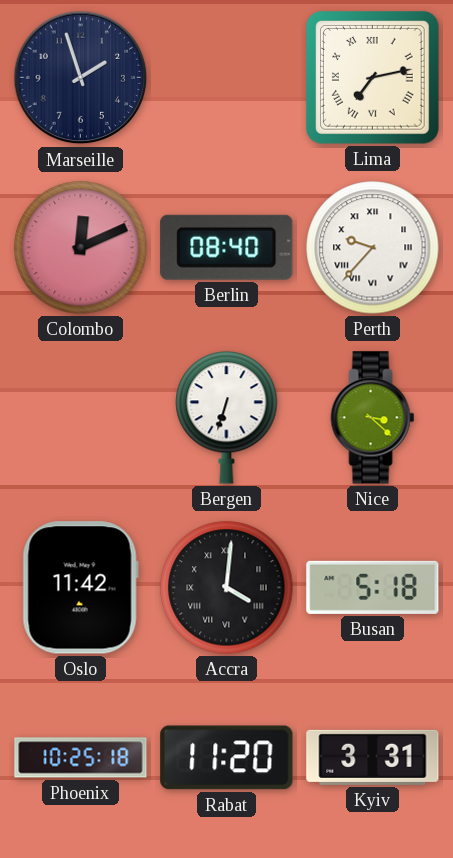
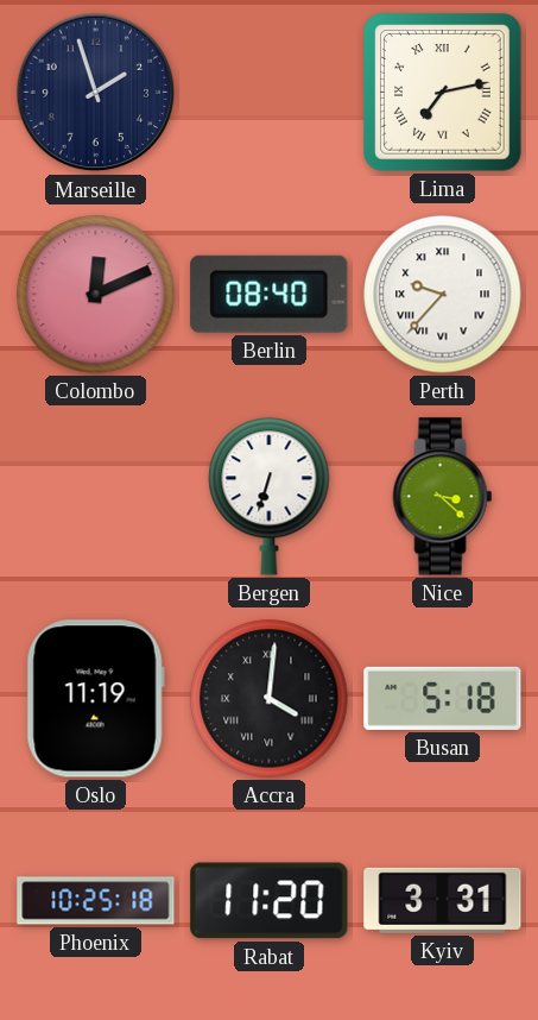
Oslo: 11:42 -> 11:19
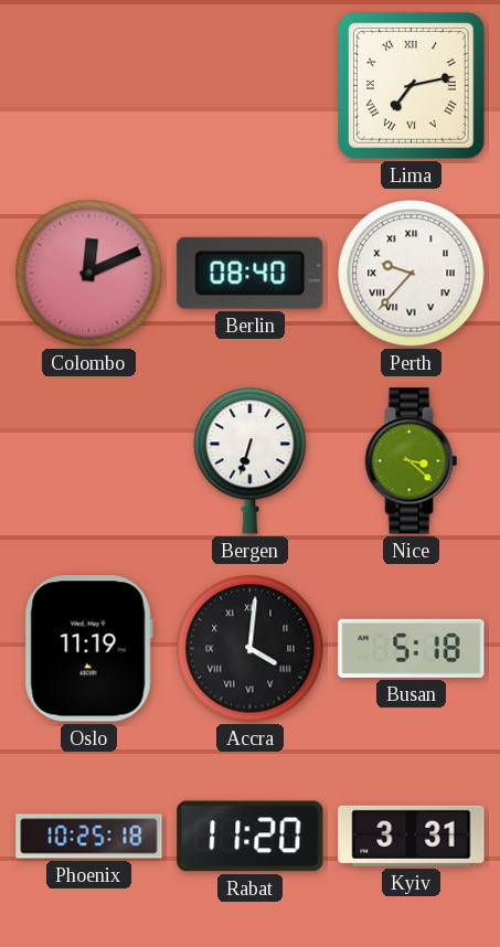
Marseille: 1:57 -> none
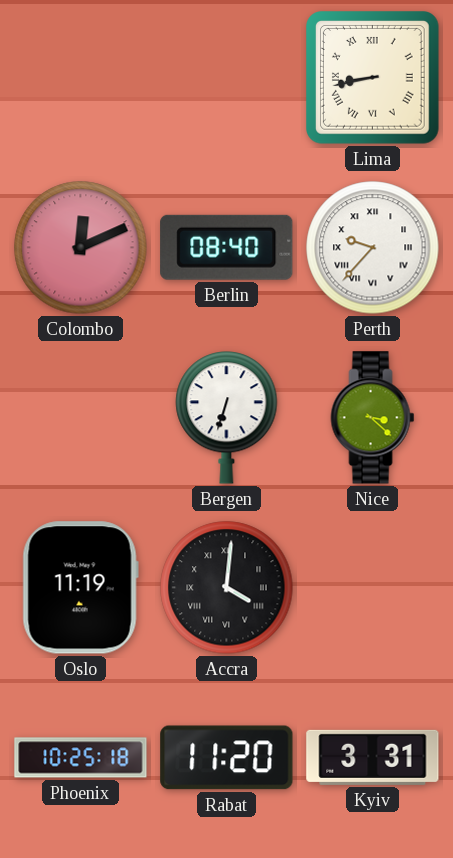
Lima: 7:13 -> 8:43
Busan: 5:18 -> none
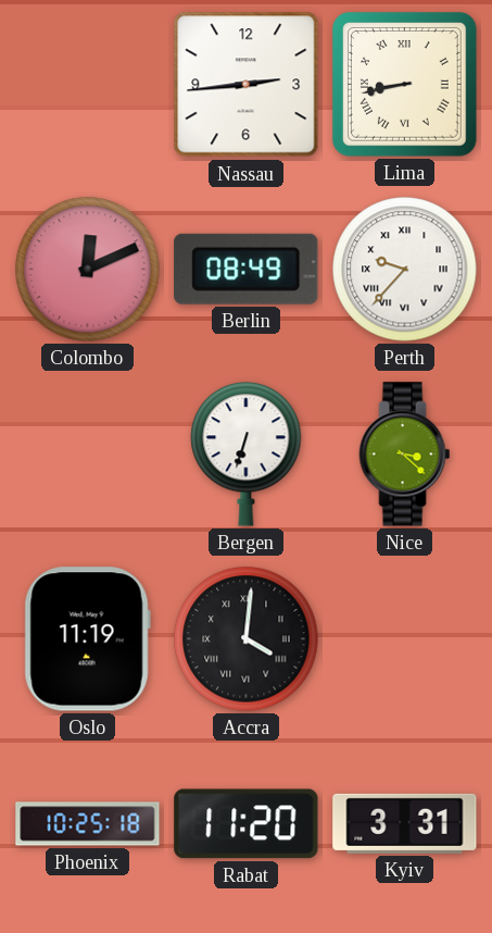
Nassau: none -> 2:44
Berlin: 08:40 -> 08:49
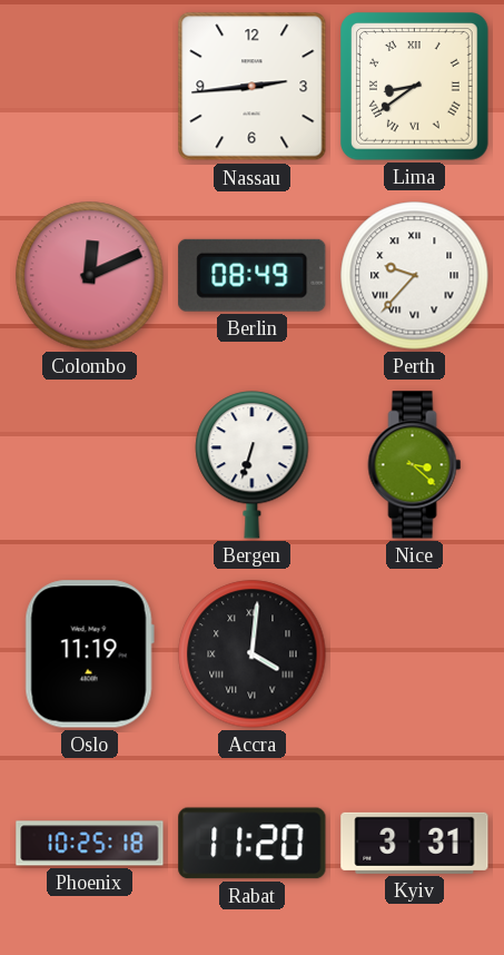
Lima: 8:43 -> 8:39
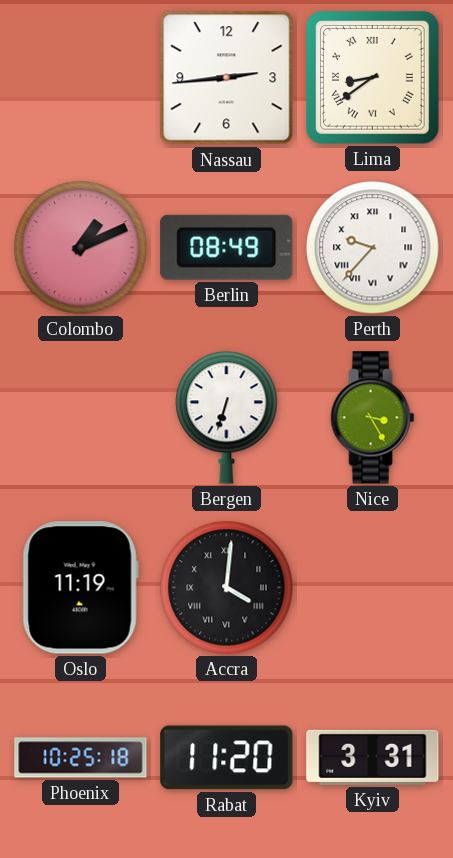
Colombo: 12:11 -> 1:11
Nice: 3:22 -> 3:25
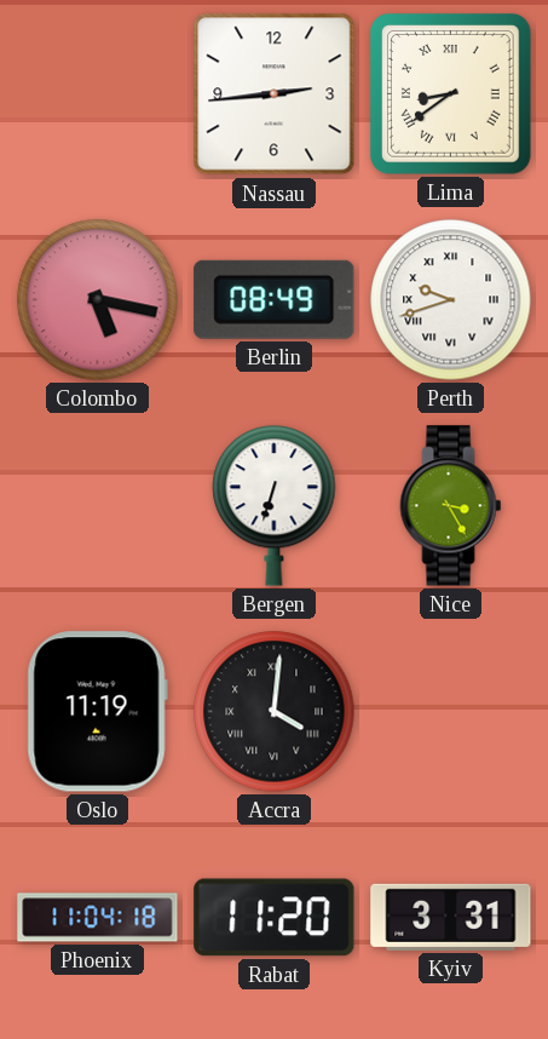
Colombo: 1:11 -> 5:17
Perth: 9:37 -> 9:42
Phoenix: 10:25 -> 11:04
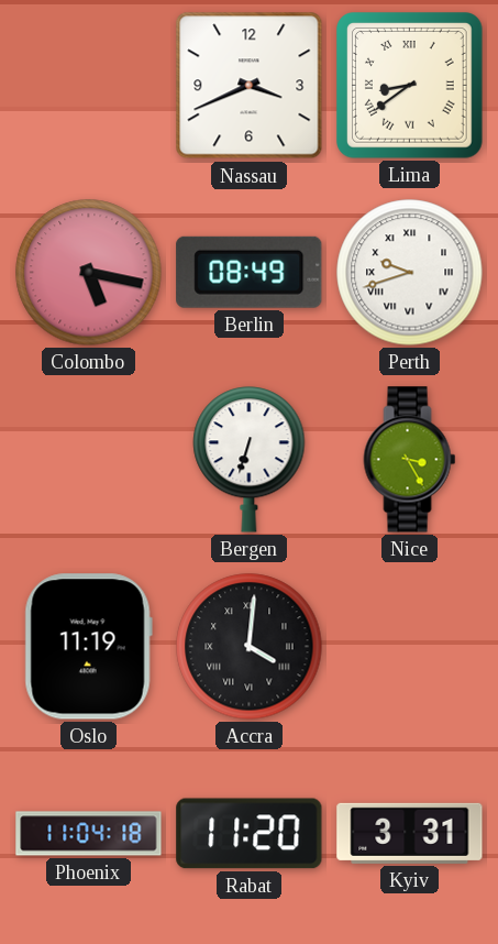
Nassau: 2:44 -> 3:41
